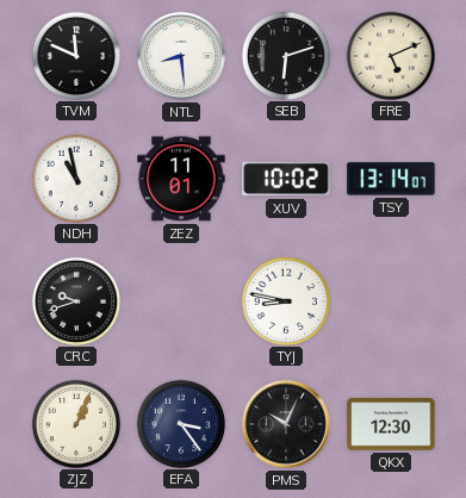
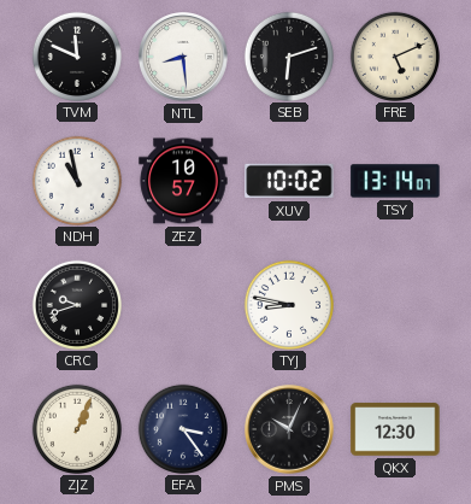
ZEZ: 11:01 -> 10:57
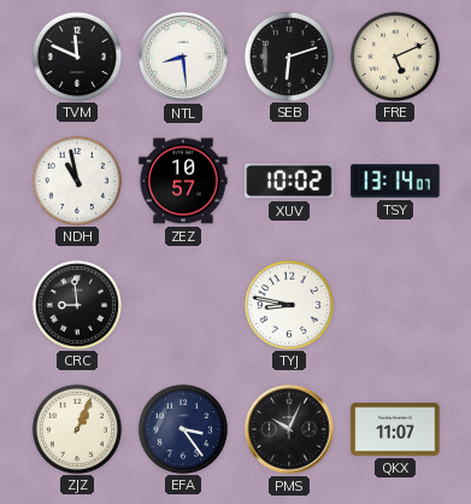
CRC: 9:42 -> 8:59
QKX: 12:30 -> 11:07
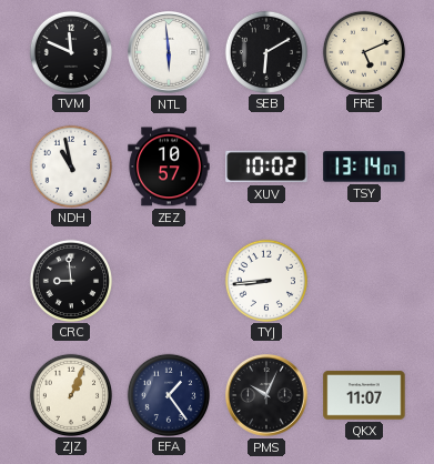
NTL: 8:29 -> 5:59
SEB: 6:12 -> 6:10
TYJ: 8:47 -> 8:44
EFA: 3:24 -> 1:24
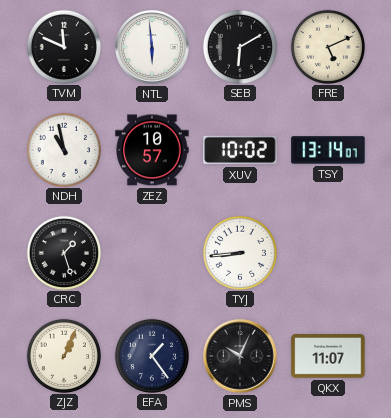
CRC: 8:59 -> 1:27
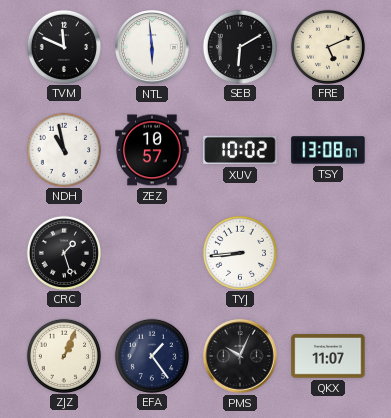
TSY: 13:14 -> 13:08
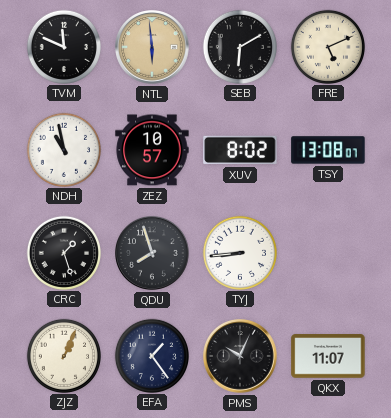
NTL dial: white -> champagne
XUV: 10:02 -> 8:02
QDU: none -> 7:57
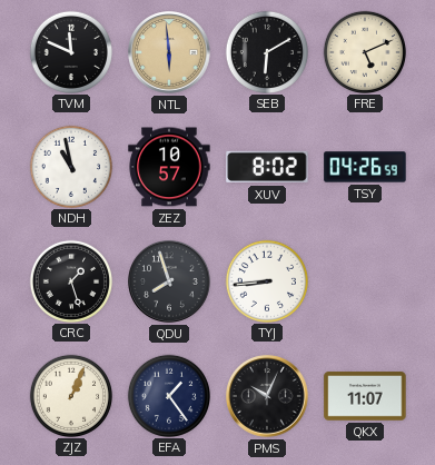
TSY: 13:08 -> 04:26
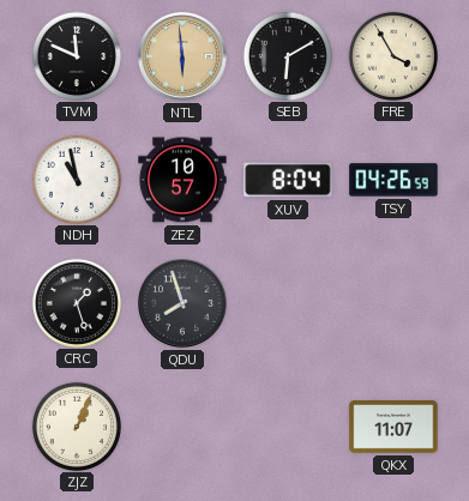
FRE: 5:11 -> 3:55
XUV: 8:02 -> 8:04
TYJ: 8:44 -> none
EFA: 1:24 -> none
PMS: 10:04 -> none
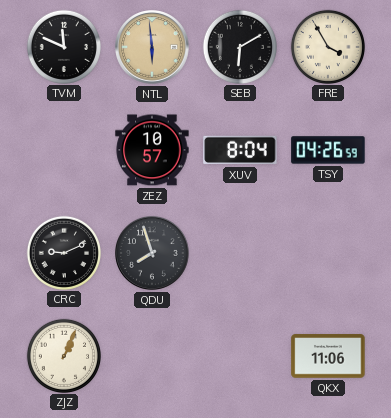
NDH: 10:58 -> none
CRC: 1:27 -> 9:11
QKX: 11:07 -> 11:06
